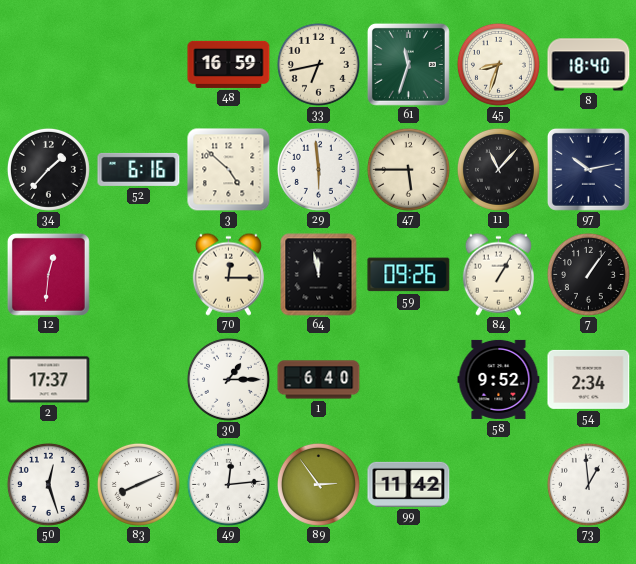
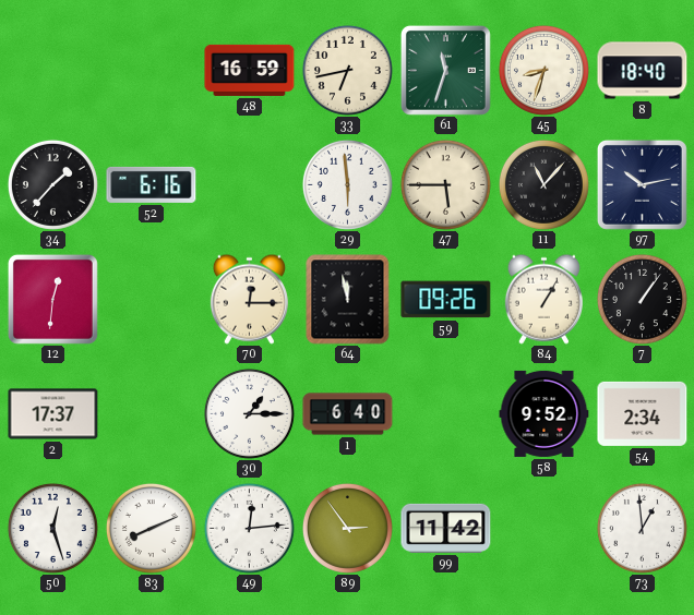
3: 4:52 -> none
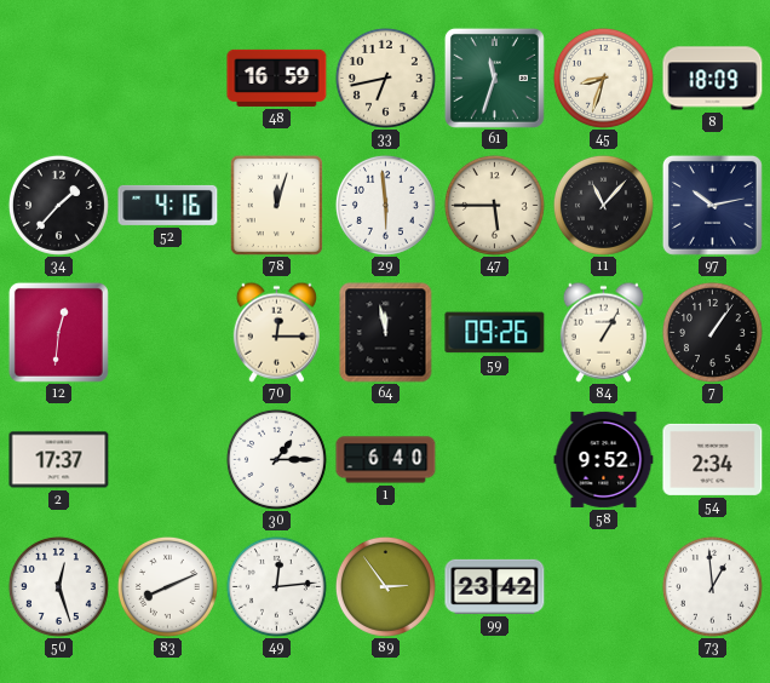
8: 18:40 -> 18:09
52: 6:16 -> 4:16
78: none -> 12:03
99: 11:42 -> 23:42
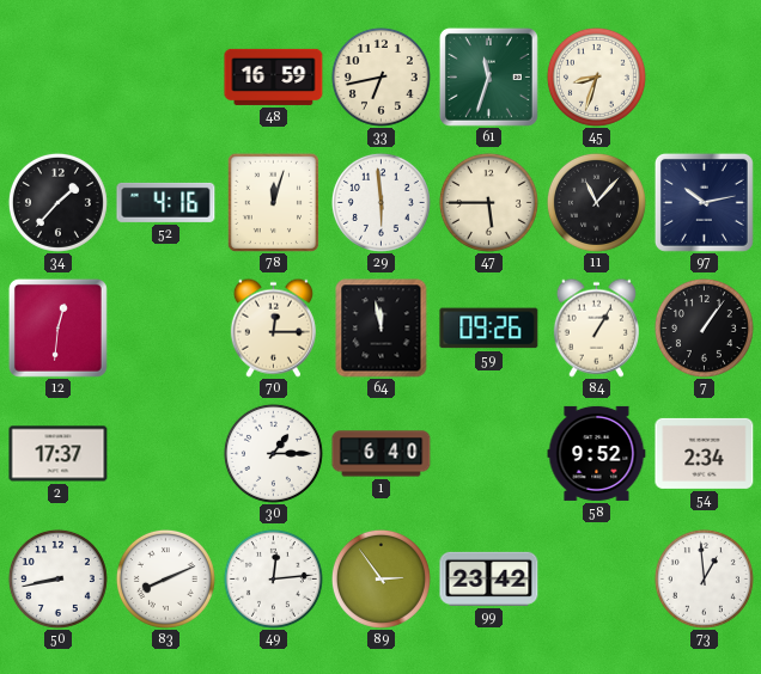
8: 18:09 -> none
50: 12:27 -> 8:43
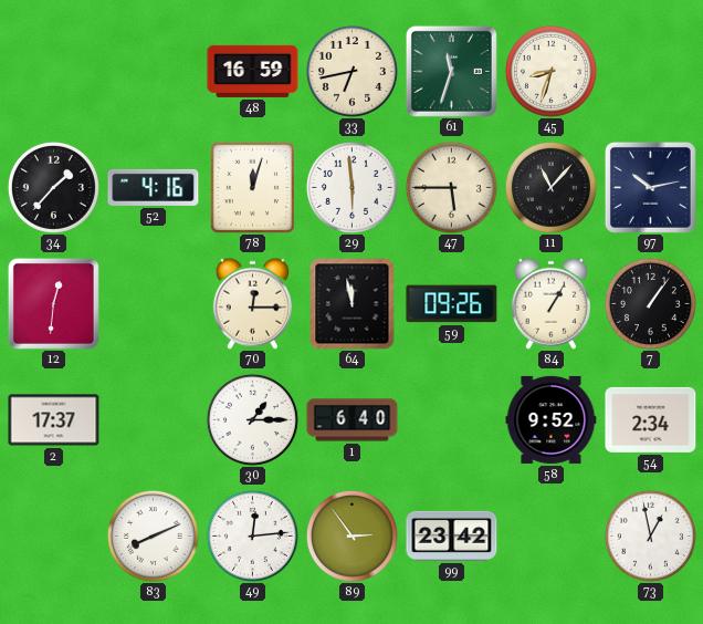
50: 8:43 -> none
73: 12:59 -> 12:58
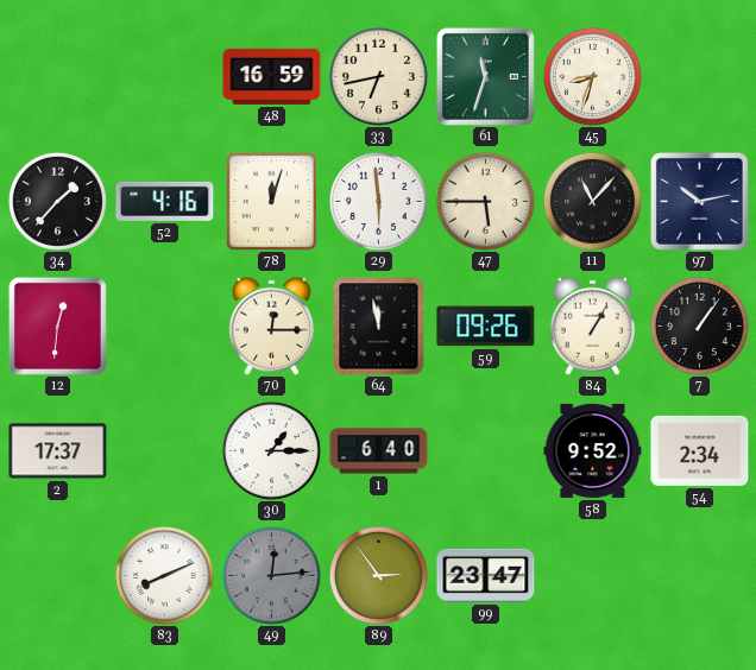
49 dial: white -> grey
99: 23:42 -> 23:47
73: 12:58 -> none
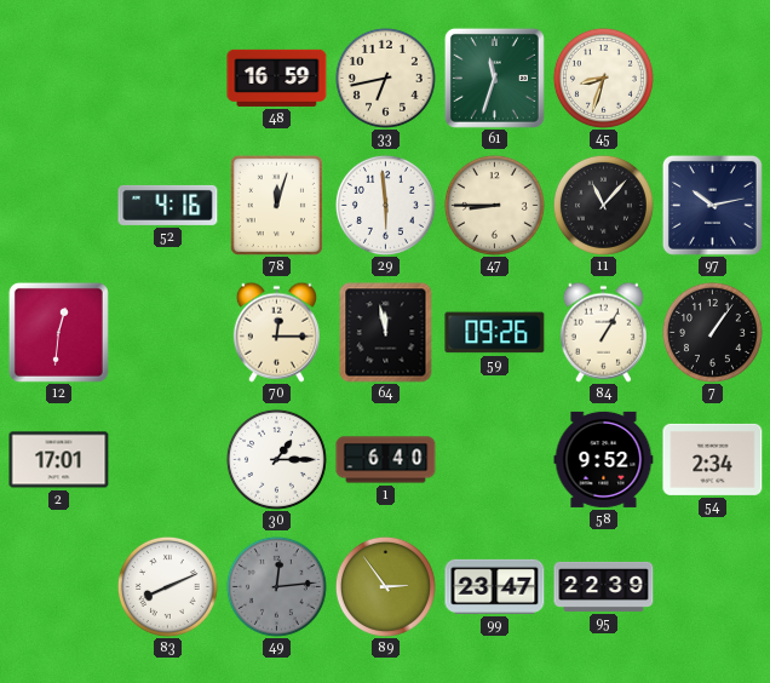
34: 1:37 -> none
47: 5:45 -> 8:45
2: 17:37 -> 17:01
95: none -> 22:39
